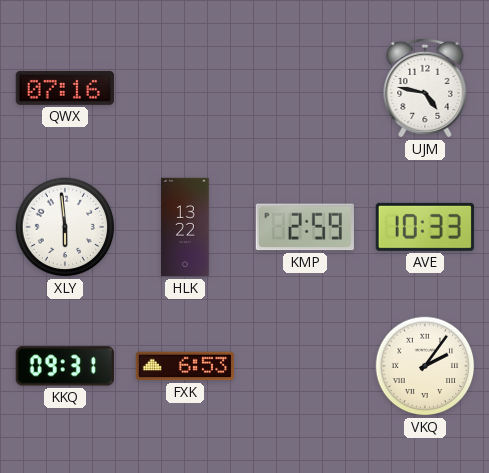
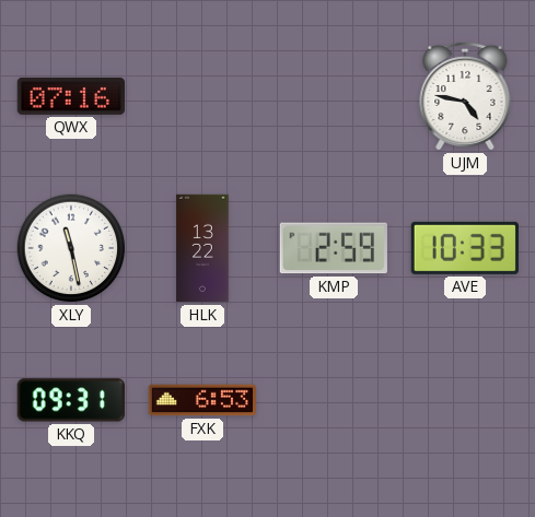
XLY: 5:59 -> 11:28
VKQ: 2:06 -> none
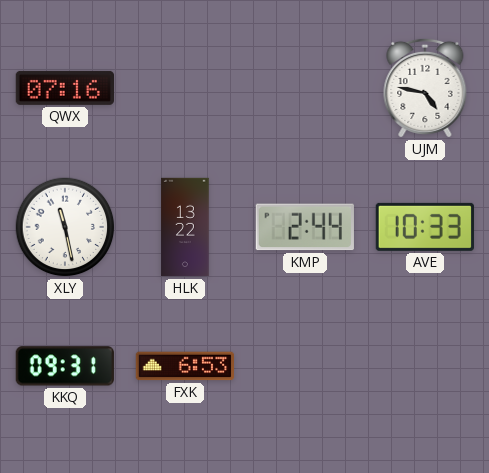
KMP: 2:59 -> 2:44
